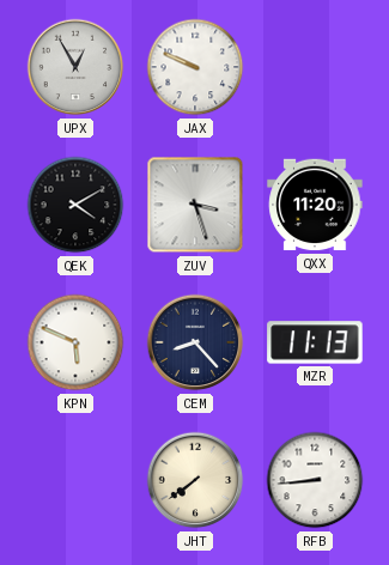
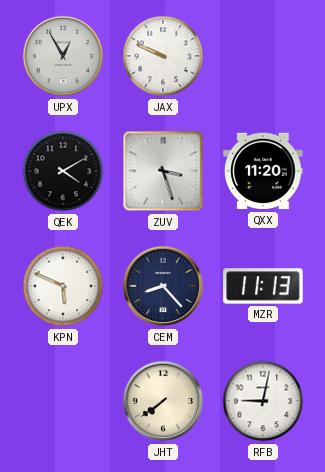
RFB: 8:44 -> 9:02
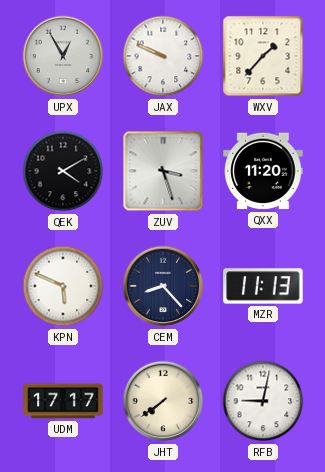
WXV: none -> 1:37
UDM: none -> 17:17
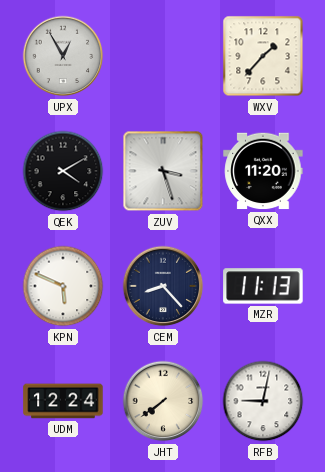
JAX: 9:49 -> none
UDM: 17:17 -> 12:24
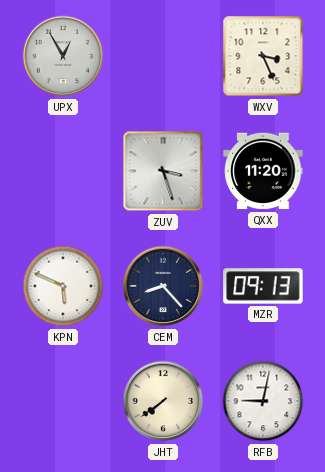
WXV: 1:37 -> 3:26
QEK: 4:10 -> none
MZR: 11:13 -> 09:13
UDM: 12:24 -> none
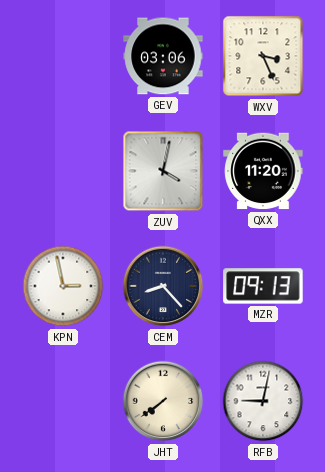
UPX: 12:55 -> none
GEV: none -> 03:06
ZUV: 3:27 -> 4:02
KPN: 5:49 -> 2:58
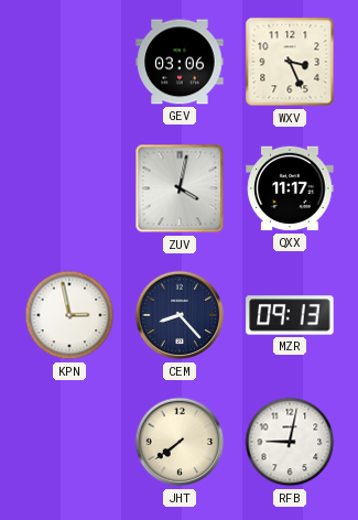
QXX: 11:20 -> 11:17
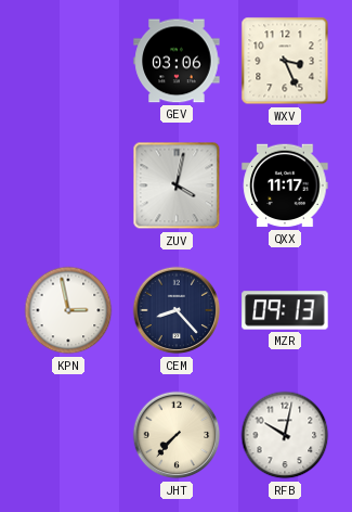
JHT: 7:39 -> 7:37
RFB: 9:02 -> 10:02
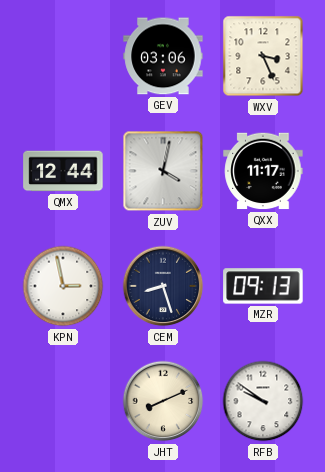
QMX: none -> 12:44
CEM: 8:23 -> 8:27
JHT: 7:37 -> 8:11
RFB: 10:02 -> 9:51
